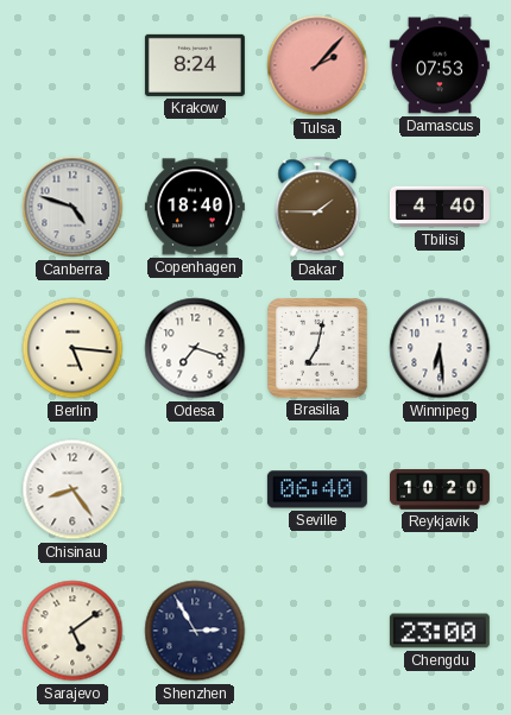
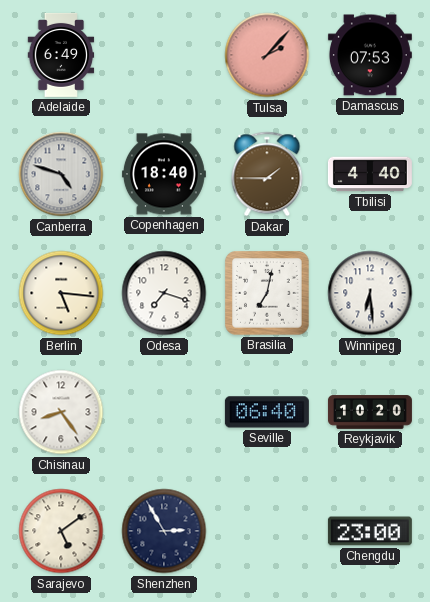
Adelaide: none -> 6:49
Krakow: 8:24 -> none
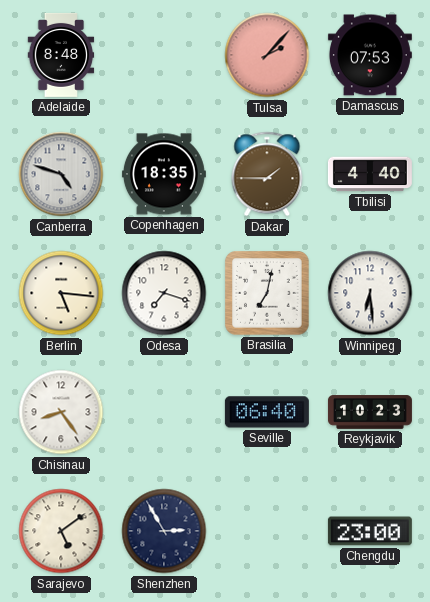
Adelaide: 6:49 -> 8:48
Copenhagen: 18:40 -> 18:35
Reykjavik: 10:20 -> 10:23
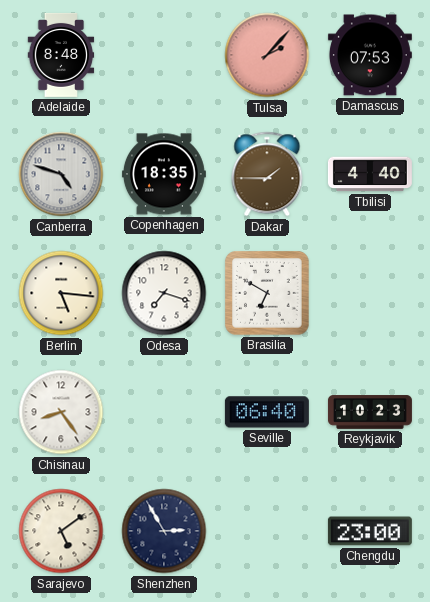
Brasilia: 7:02 -> 6:50
Winnipeg: 6:29 -> none
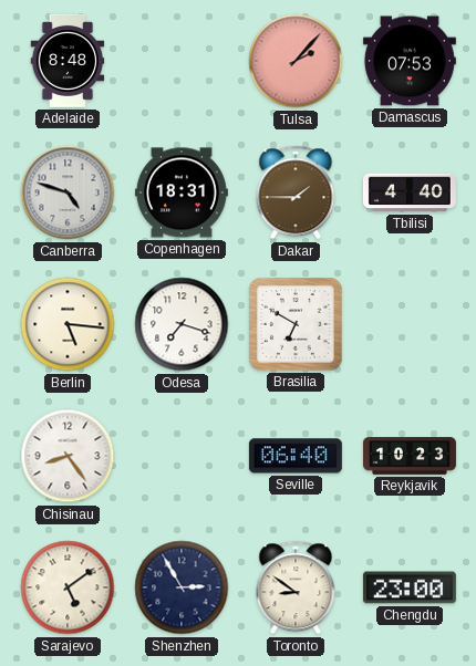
Copenhagen: 18:35 -> 18:31
Toronto: none -> 8:51
